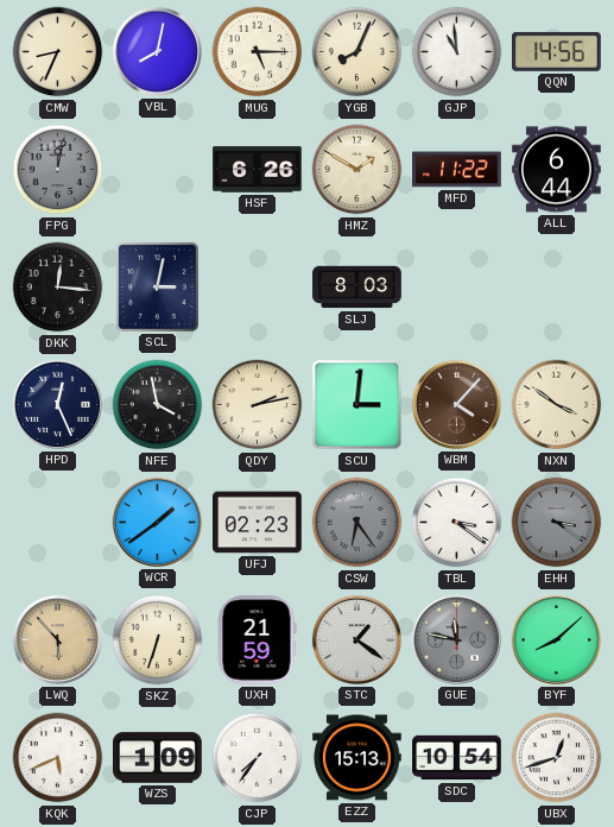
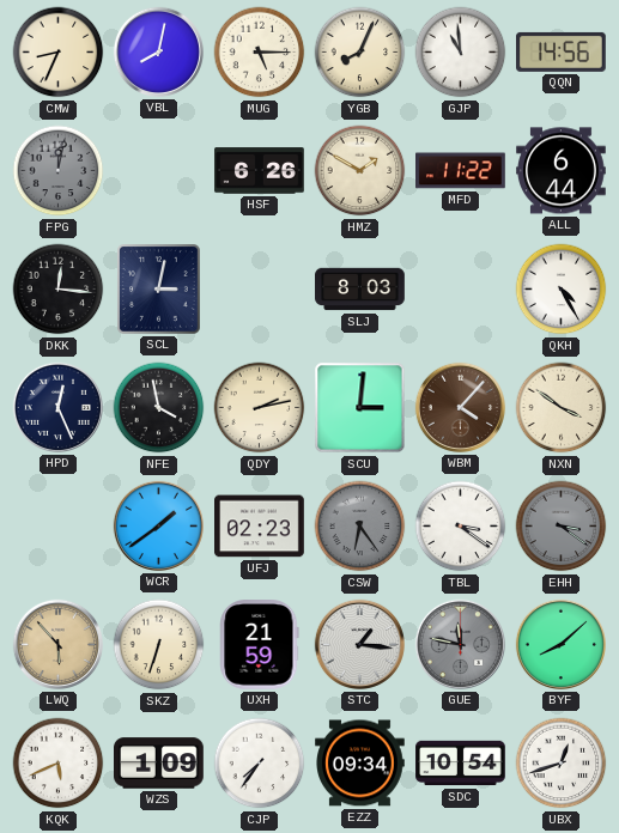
QKH: none -> 4:25
STC: 1:21 -> 1:16
EZZ: 15:13 -> 09:34
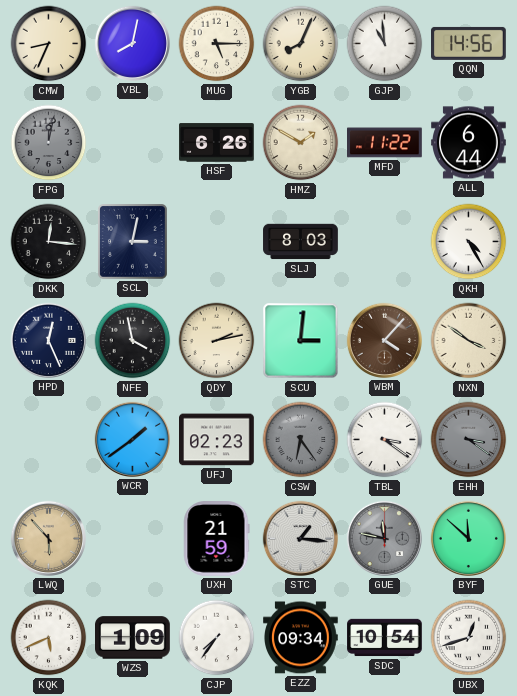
SKZ: 6:33 -> none
BYF: 8:08 -> 11:52
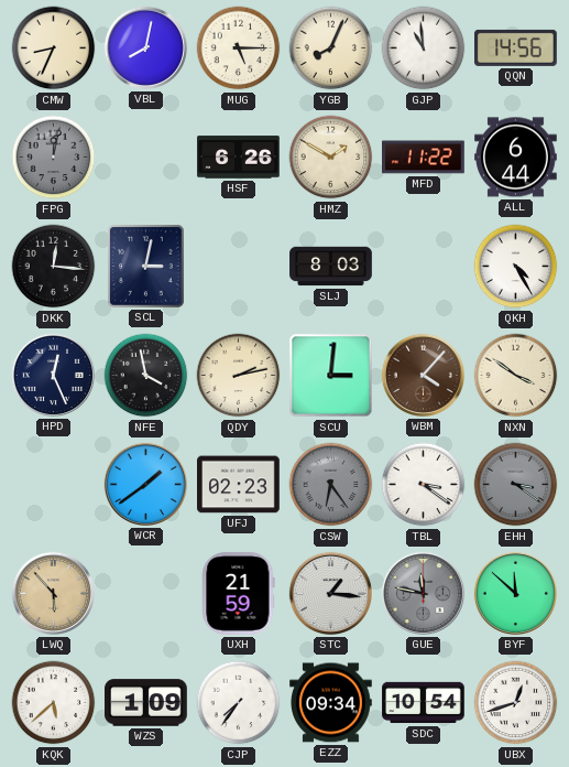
KQK: 5:41 -> 5:38
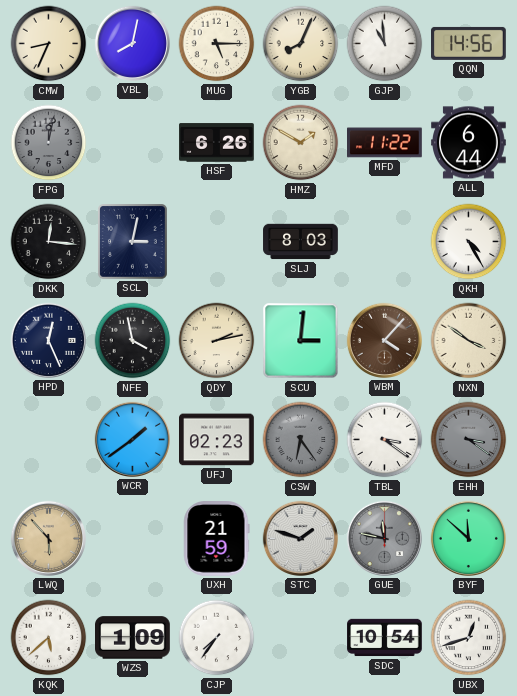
STC: 1:16 -> 1:48
EZZ: 09:34 -> none
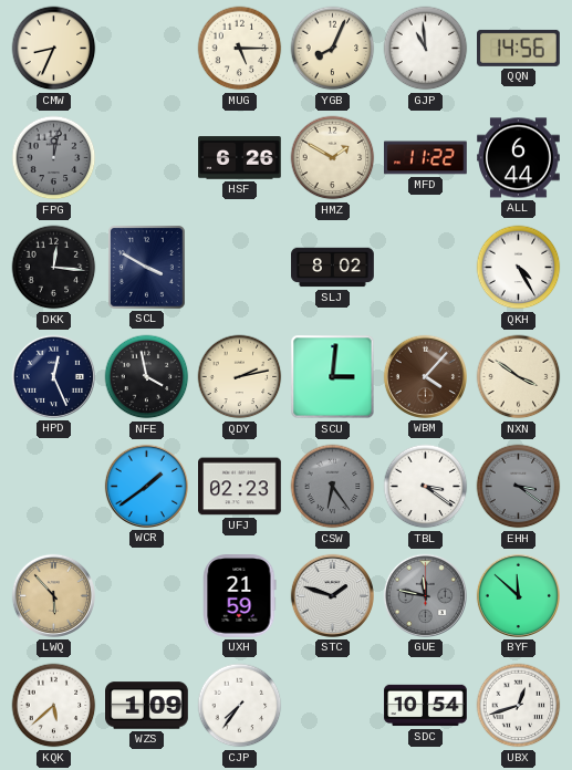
VBL: 8:02 -> none
SCL: 3:02 -> 3:50
SLJ: 8:03 -> 8:02
